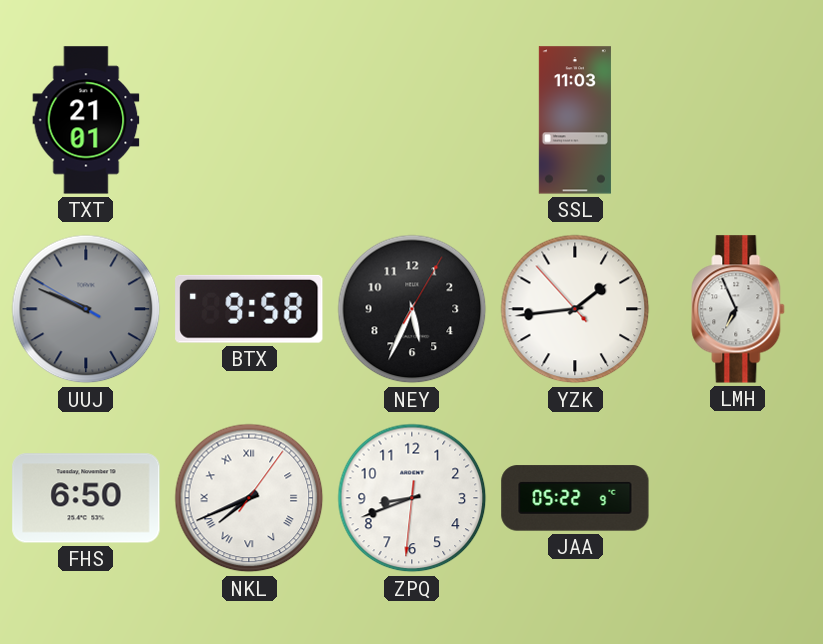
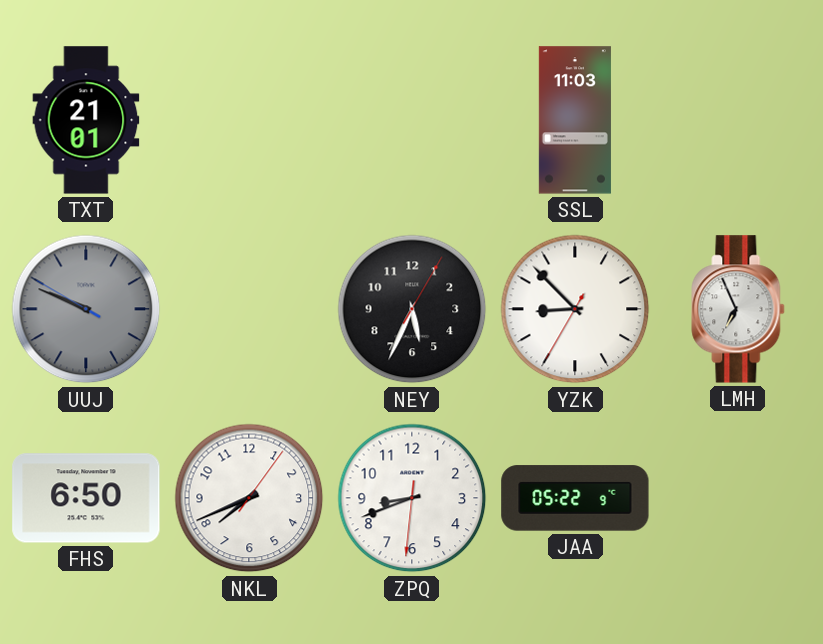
BTX: 9:58 -> none
YZK: 1:43 -> 8:52
NKL numerals: Roman -> Arabic
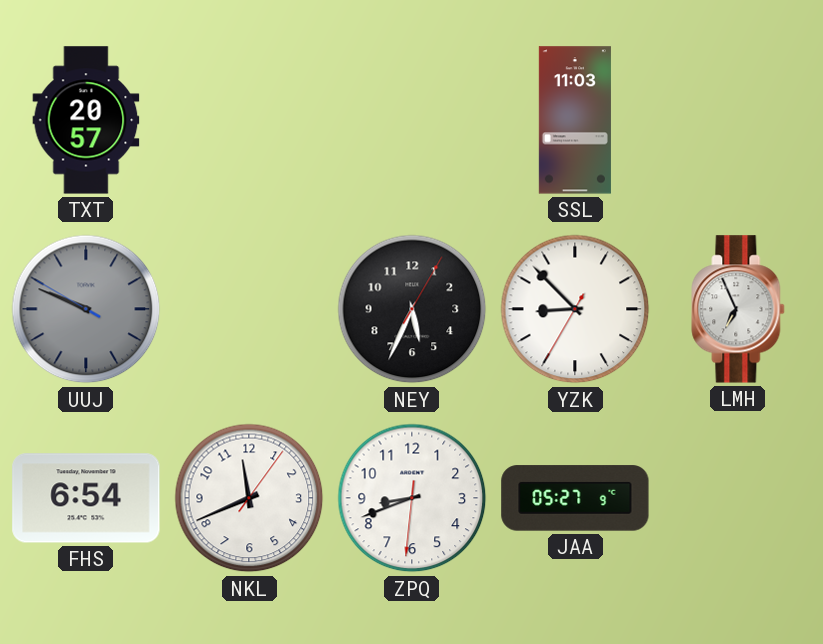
TXT: 21:01 -> 20:57
FHS: 6:50 -> 6:54
NKL: 7:41 -> 11:41
JAA: 05:22 -> 05:27
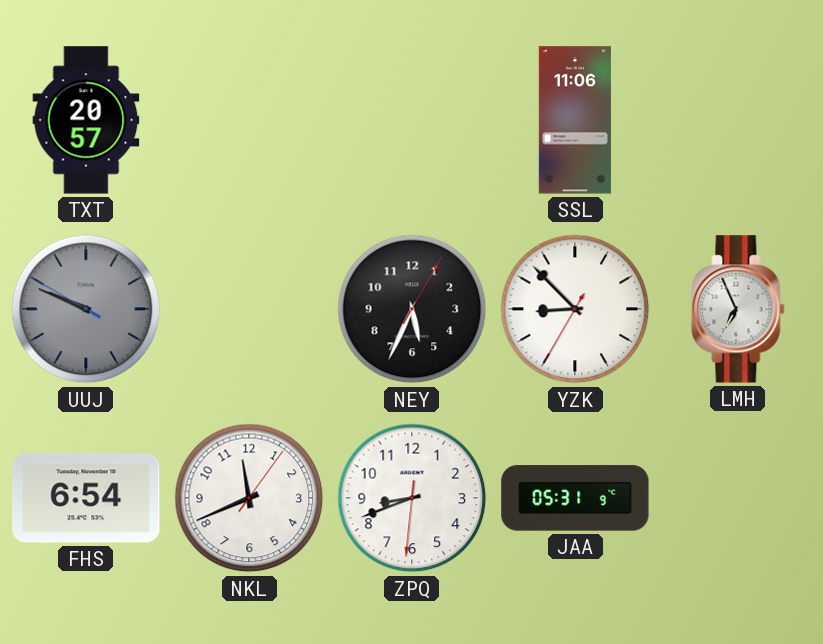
SSL: 11:03 -> 11:06
JAA: 05:27 -> 05:31
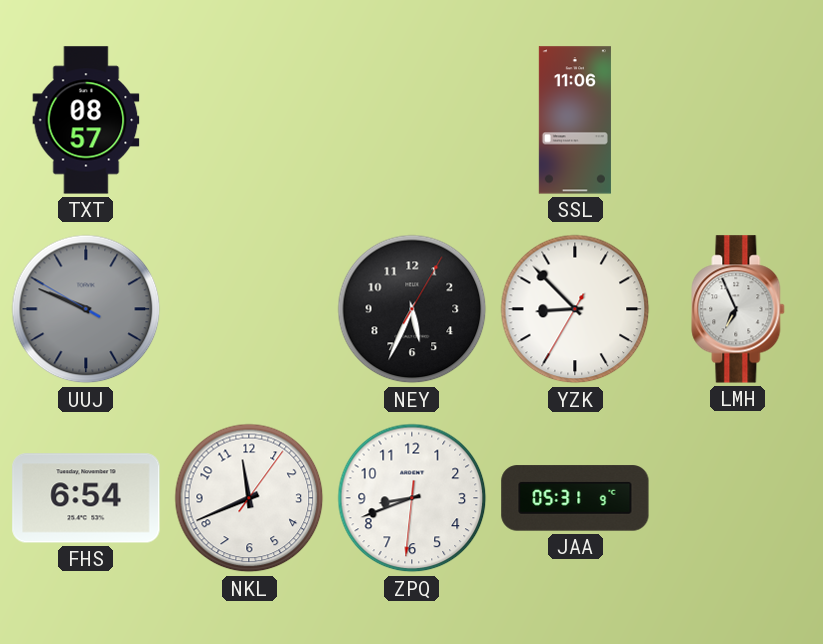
TXT: 20:57 -> 08:57
